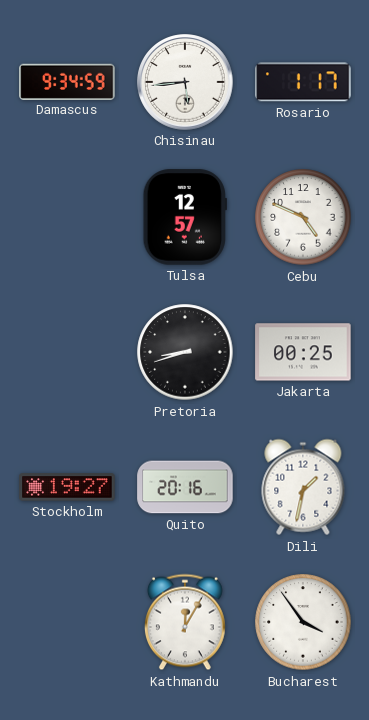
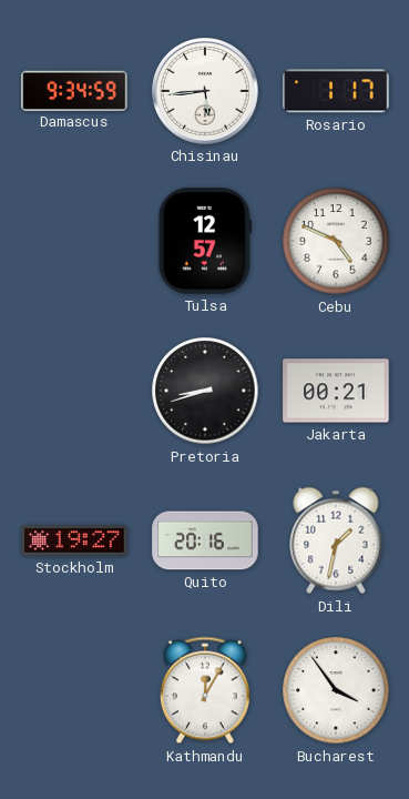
Jakarta: 00:25 -> 00:21
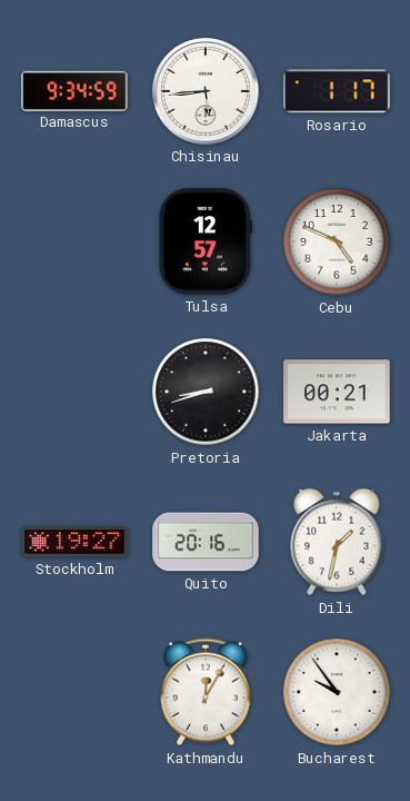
Bucharest: 3:54 -> 9:54
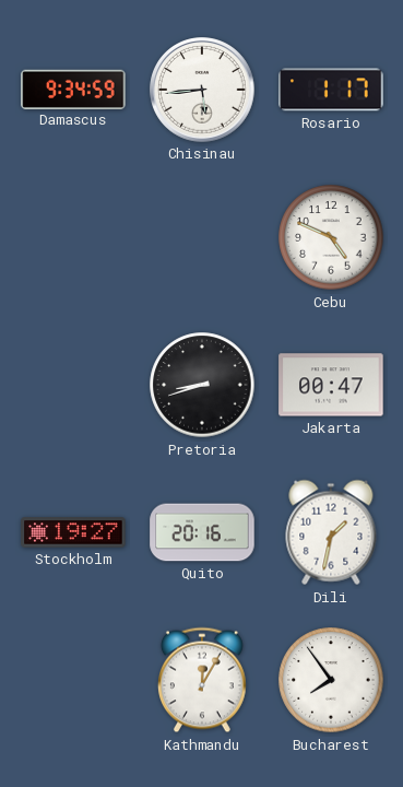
Tulsa: 12:57 -> none
Jakarta: 00:21 -> 00:47
Bucharest: 9:54 -> 7:54
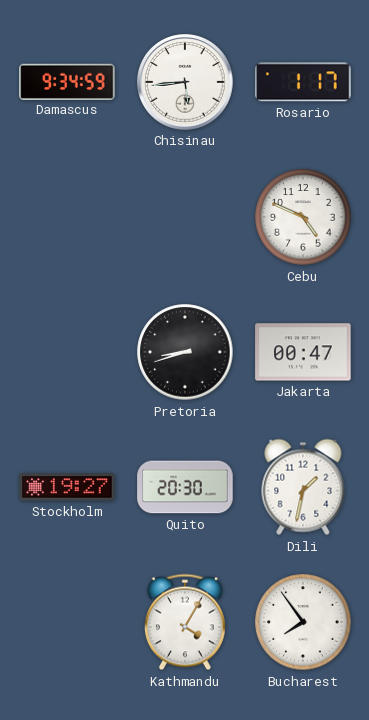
Quito: 20:16 -> 20:30
Kathmandu: 12:05 -> 4:05
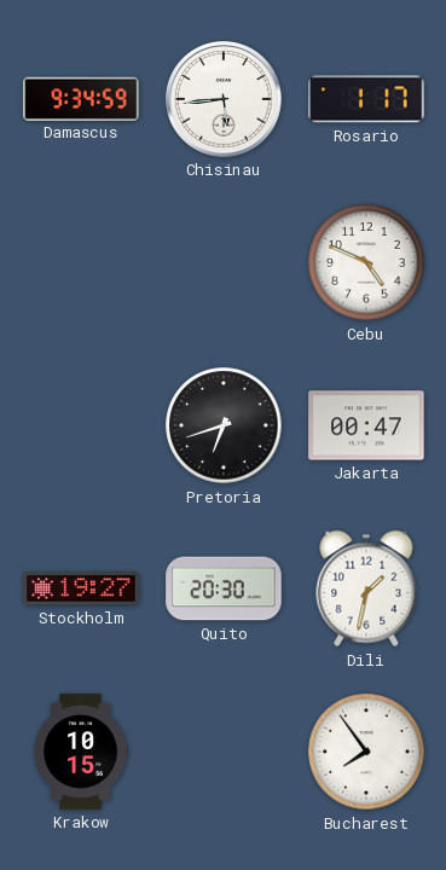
Pretoria: 8:42 -> 6:42
Krakow: none -> 10:15
Kathmandu: 4:05 -> none
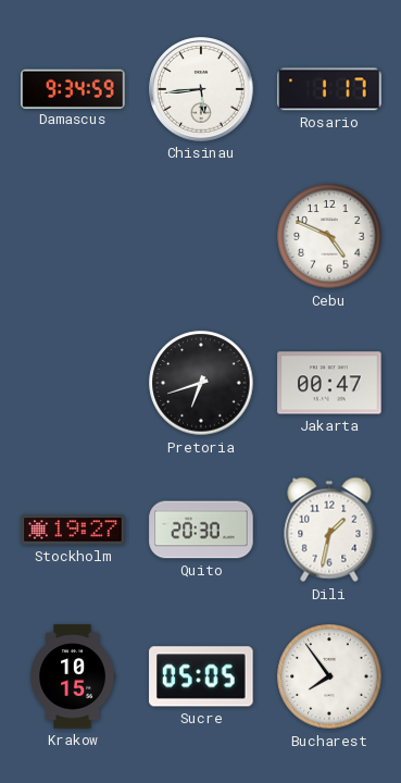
Sucre: none -> 05:05
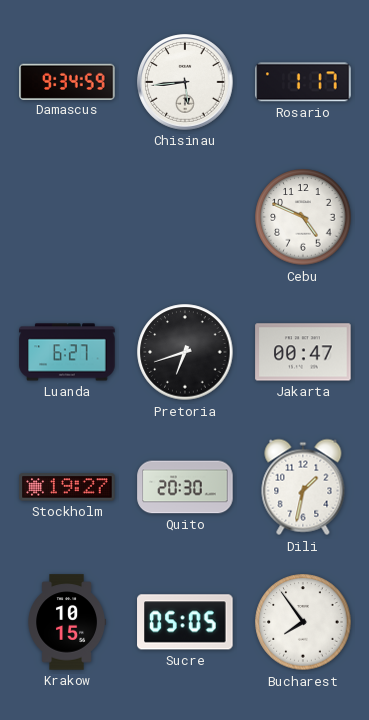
Luanda: none -> 6:27
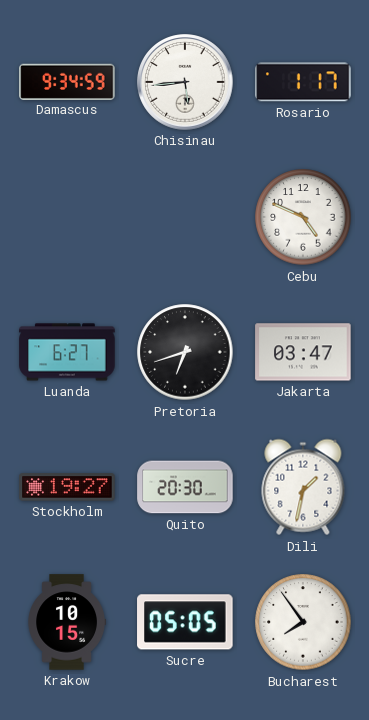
Jakarta: 00:47 -> 03:47
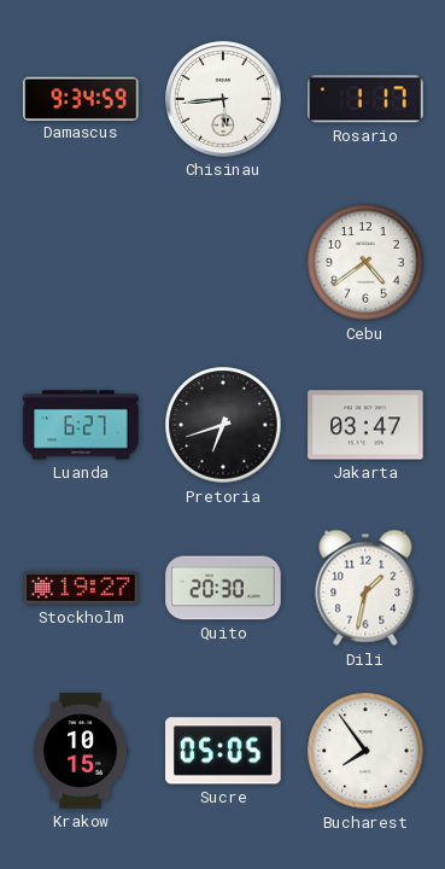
Cebu: 4:49 -> 4:39
